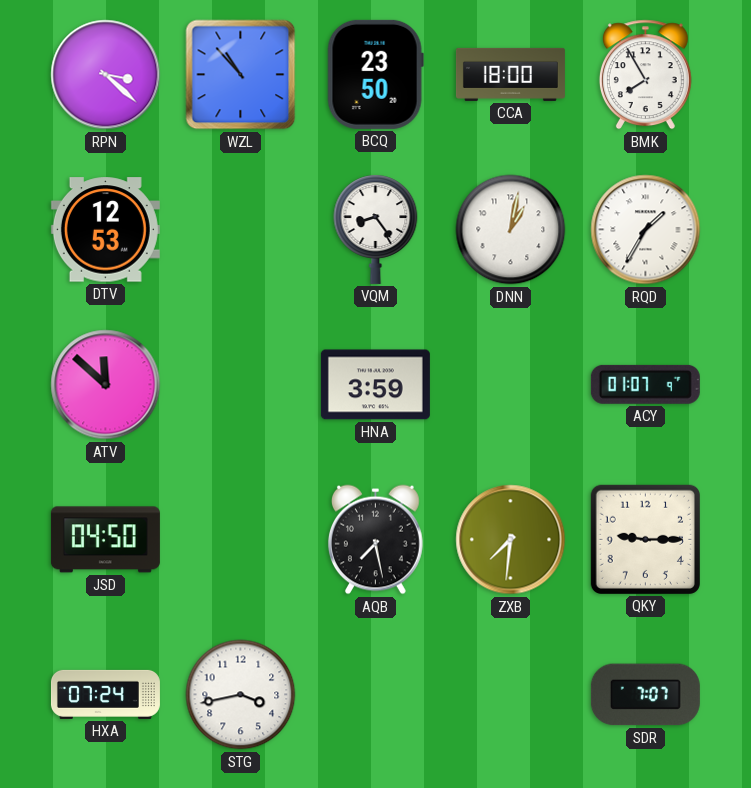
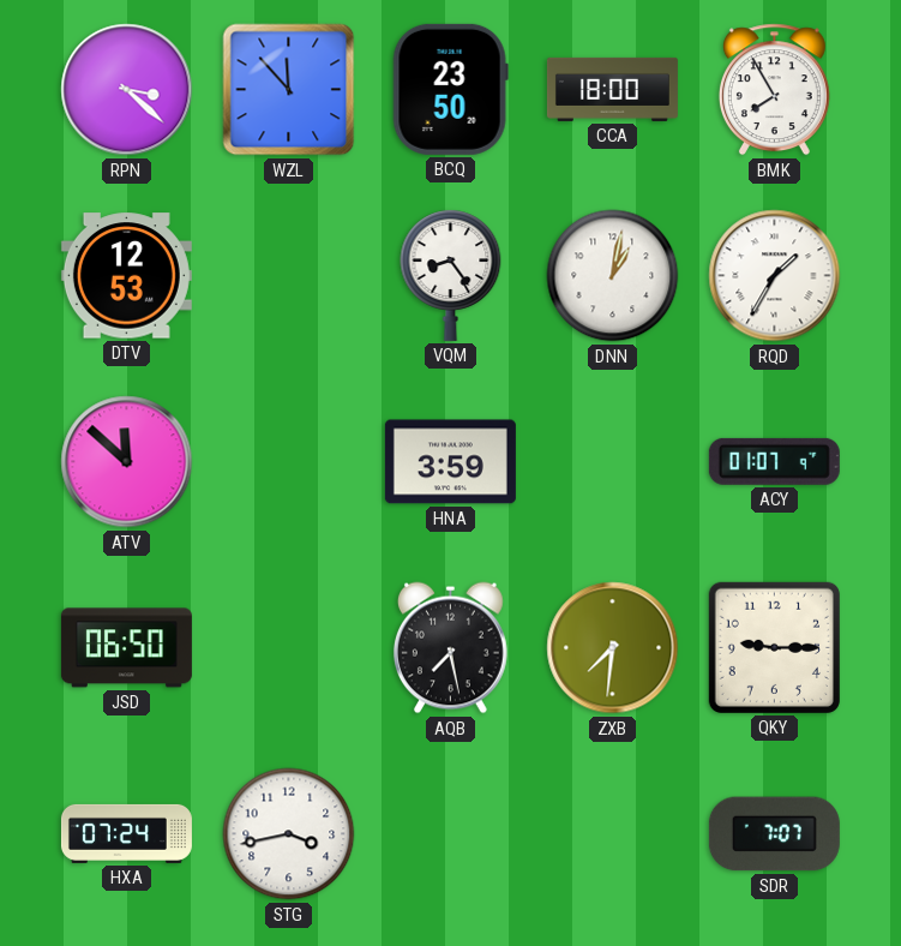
WZL: 10:53 -> 11:53
JSD: 04:50 -> 06:50
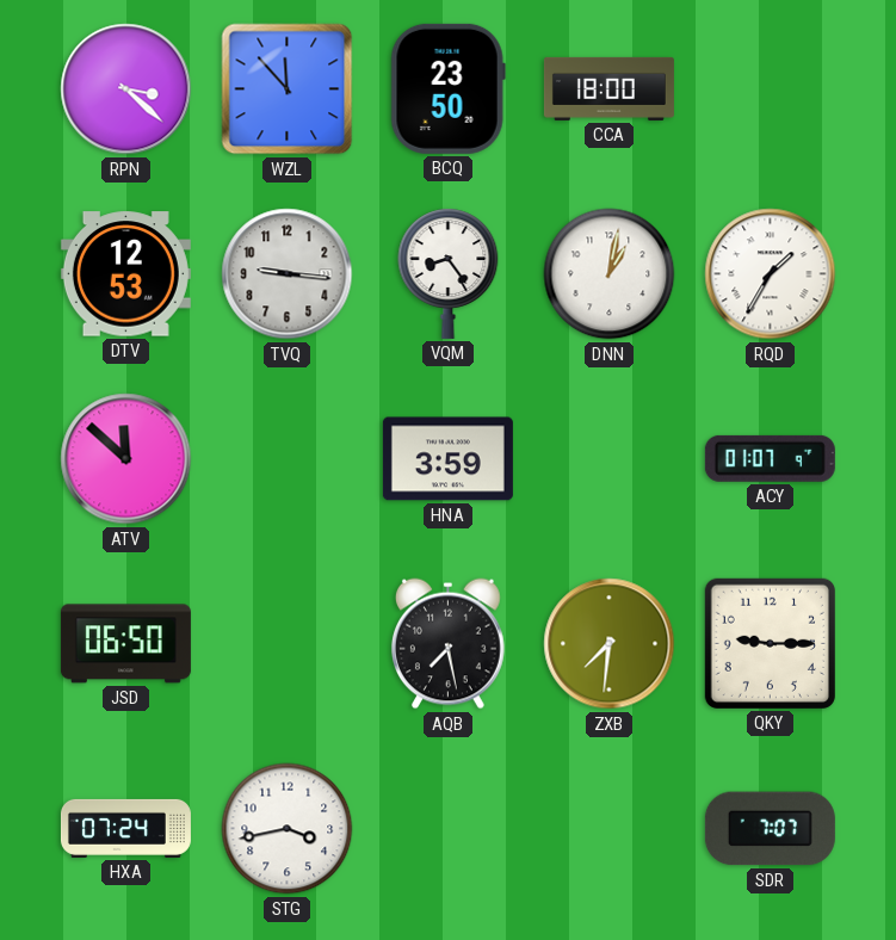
BMK: 7:55 -> none
TVQ: none -> 9:16
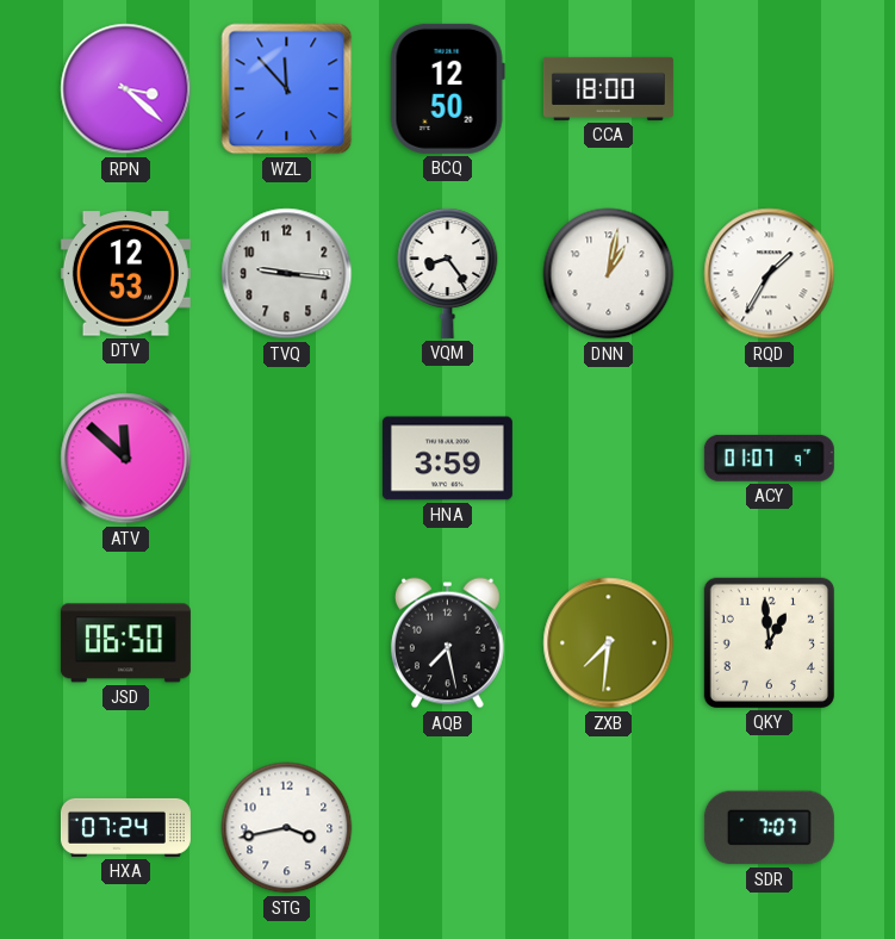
BCQ: 23:50 -> 12:50
QKY: 9:15 -> 12:59
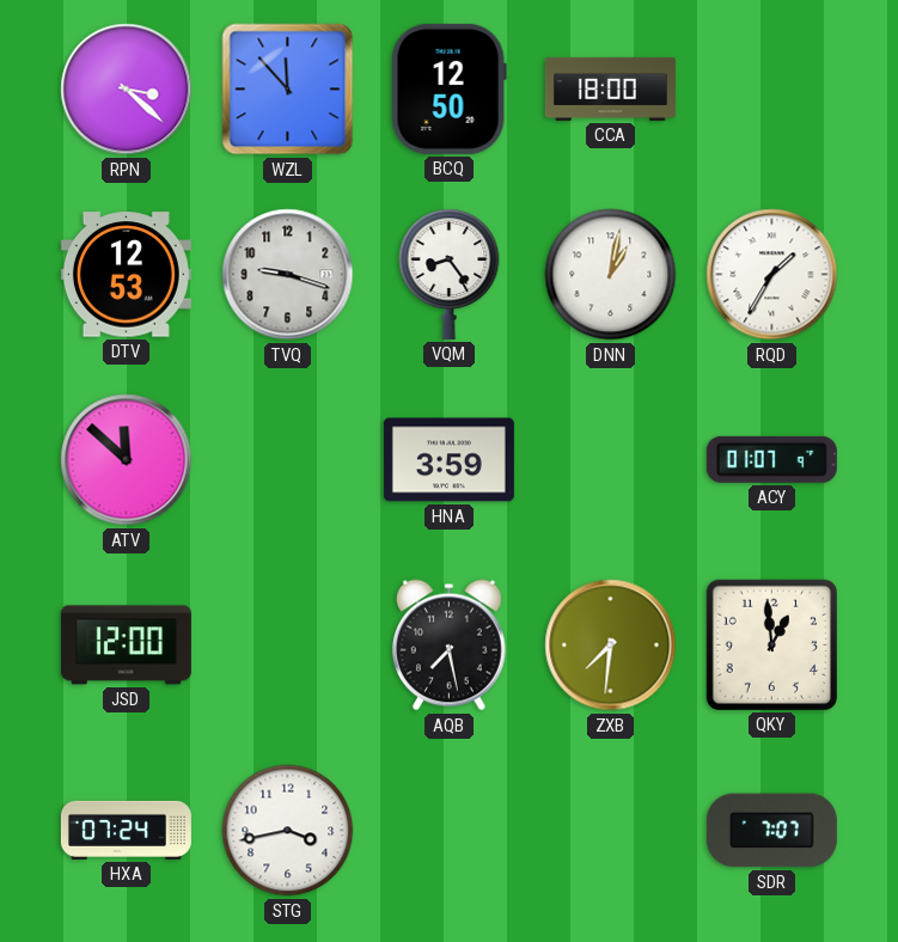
TVQ: 9:16 -> 9:18
JSD: 06:50 -> 12:00
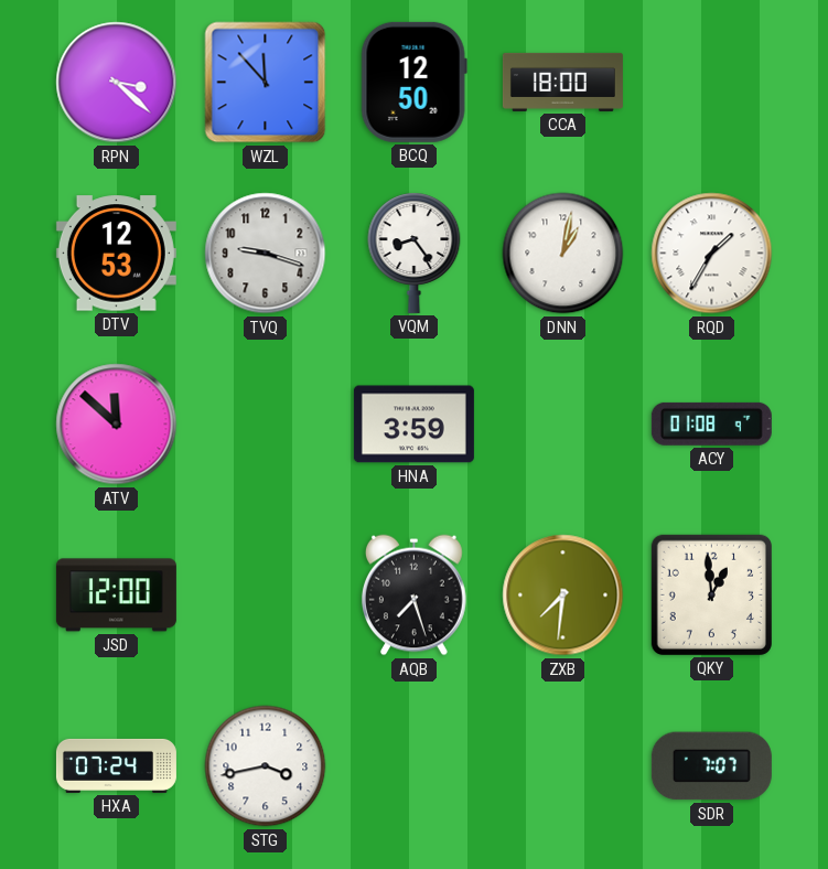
ACY: 01:07 -> 01:08
AQB: 7:28 -> 7:27
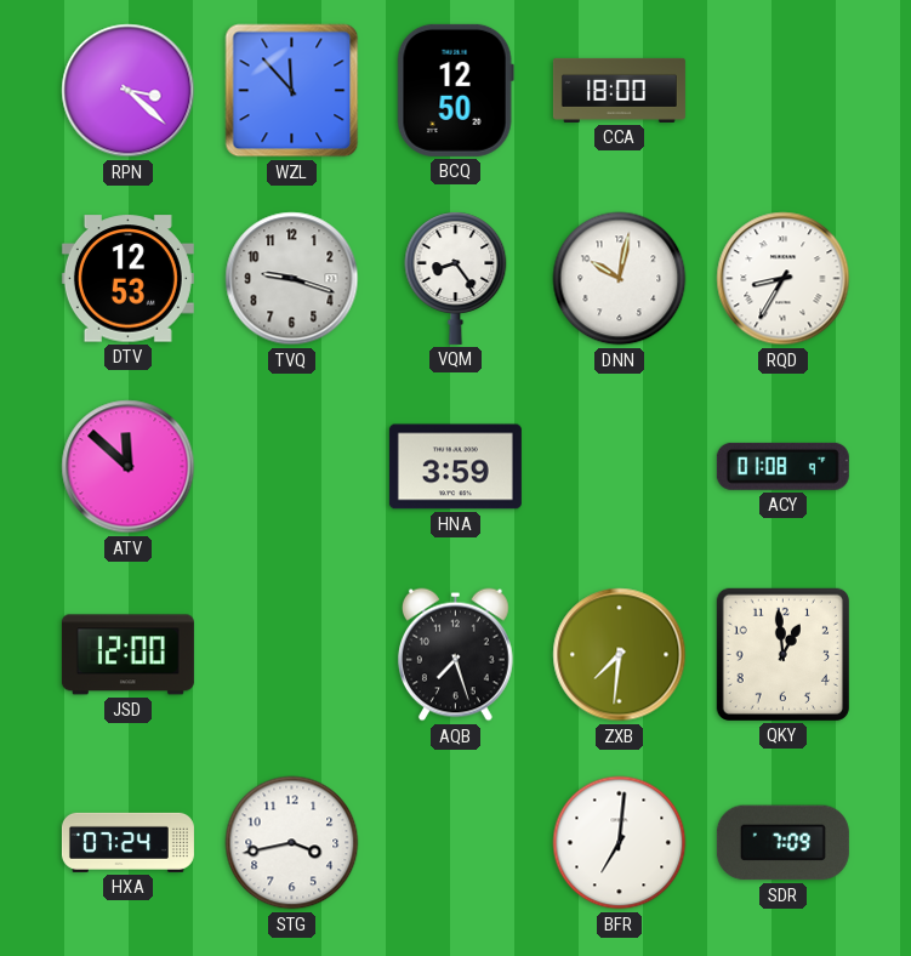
DNN: 1:02 -> 10:02
RQD: 1:35 -> 8:35
BFR: none -> 7:01
SDR: 7:07 -> 7:09
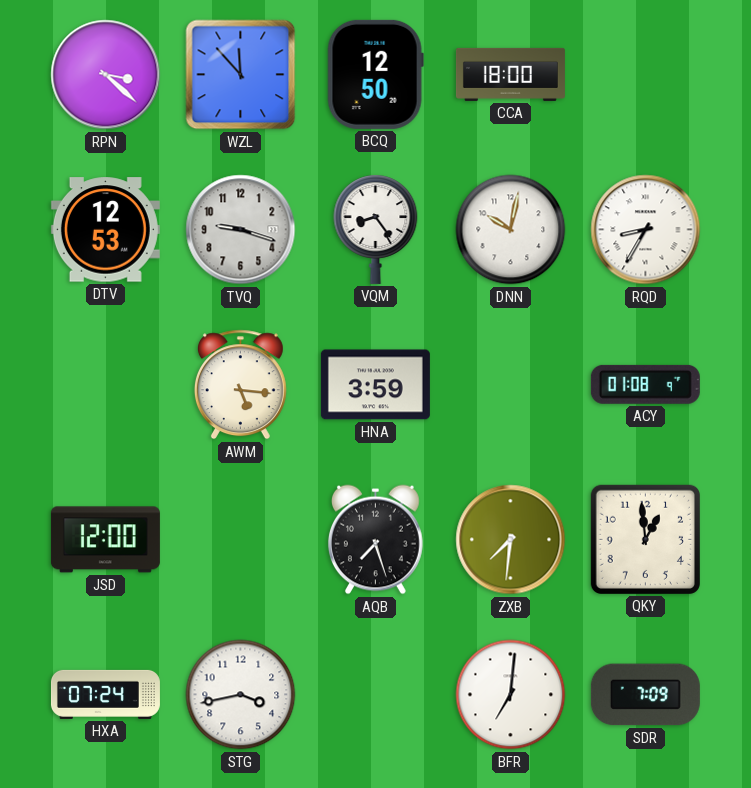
ATV: 11:52 -> none
AWM: none -> 5:16
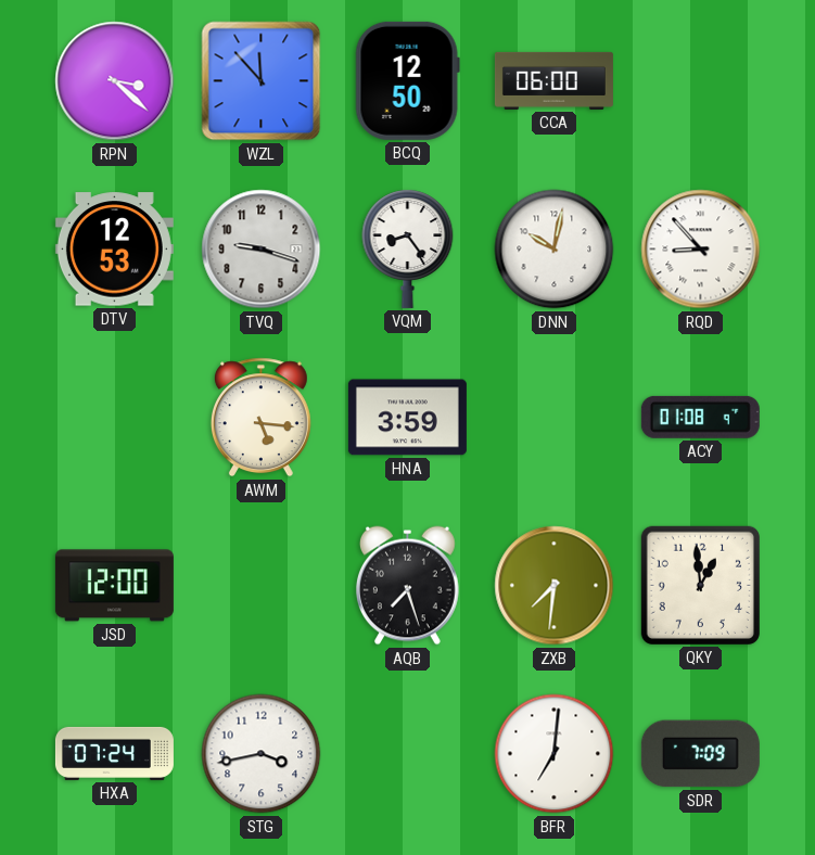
CCA: 18:00 -> 06:00
RQD: 8:35 -> 8:53
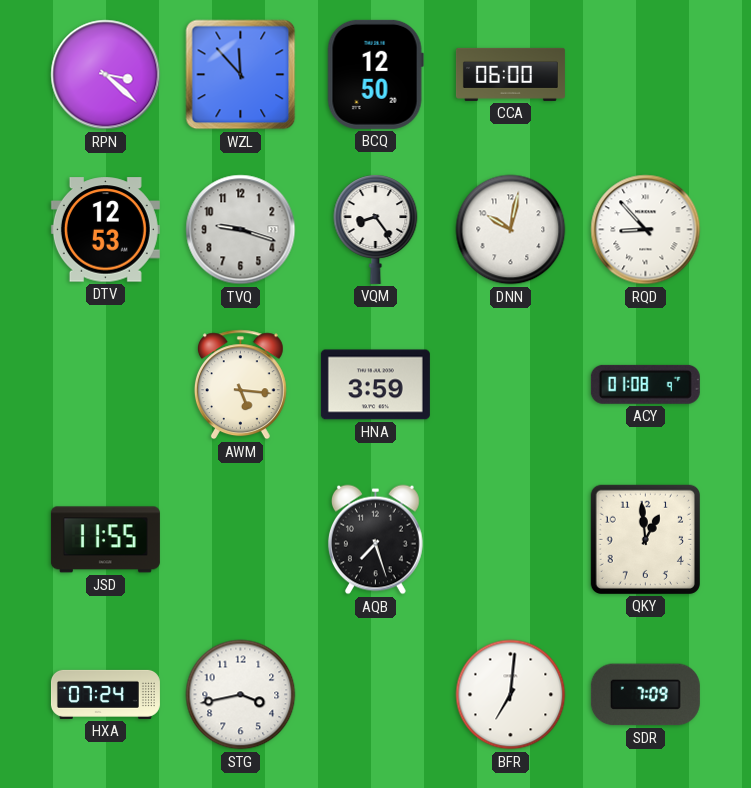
JSD: 12:00 -> 11:55
ZXB: 7:31 -> none
